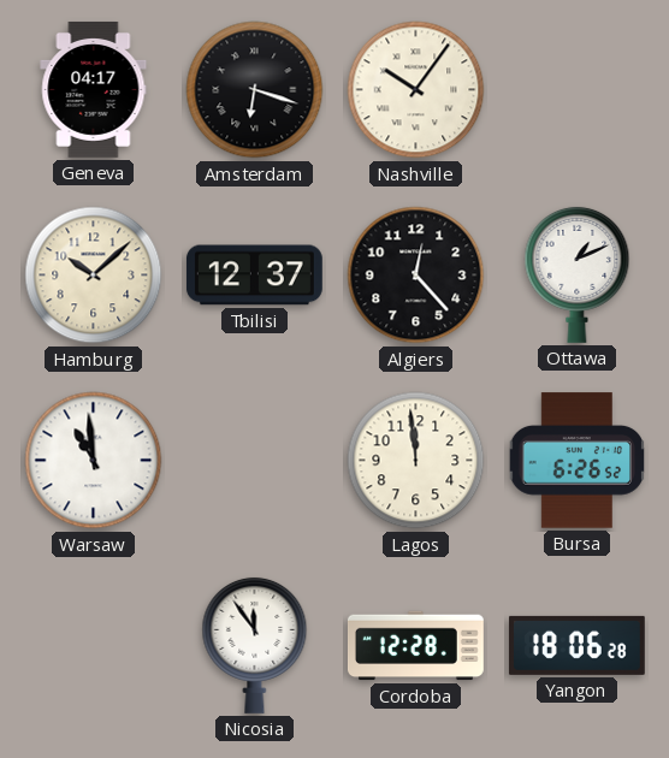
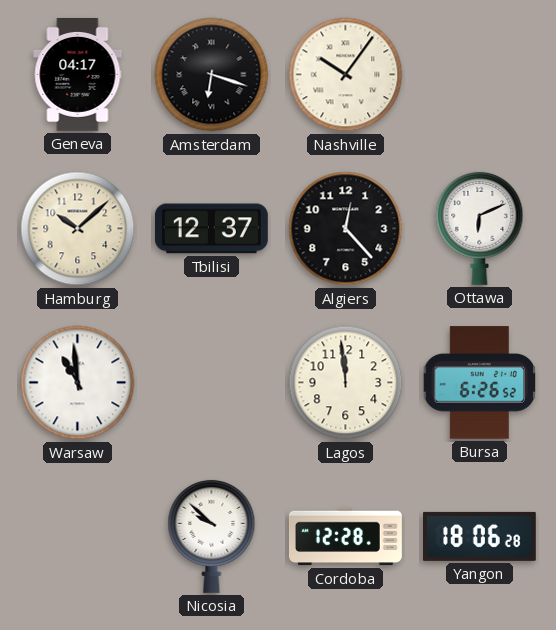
Ottawa: 1:11 -> 6:11
Nicosia: 11:54 -> 9:52
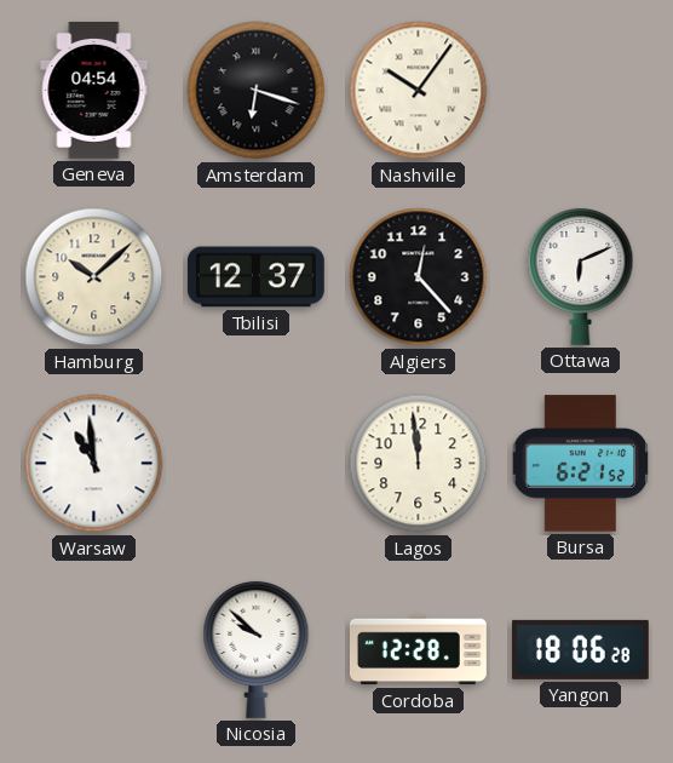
Geneva: 04:17 -> 04:54
Bursa: 6:26 -> 6:21
